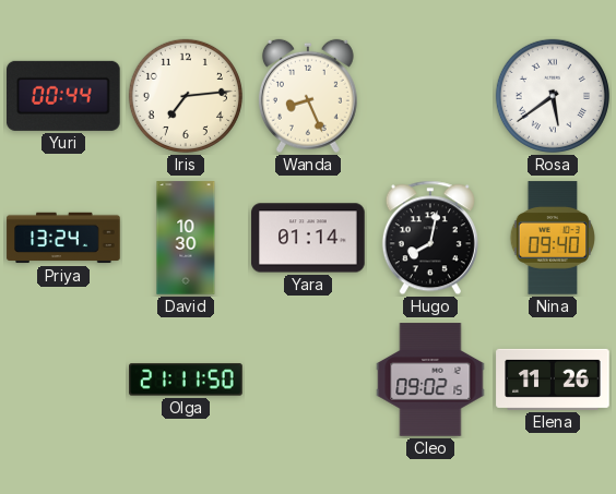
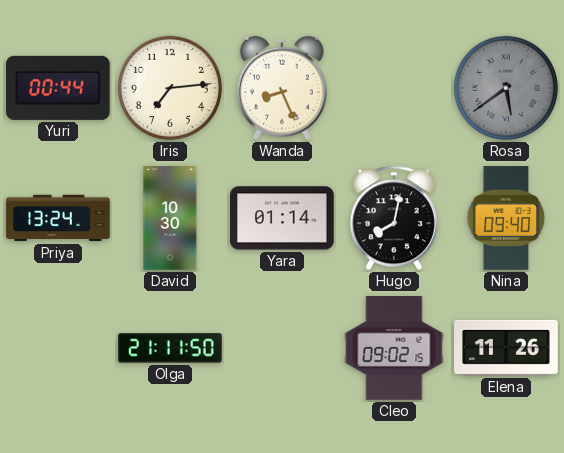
Rosa dial: white -> grey
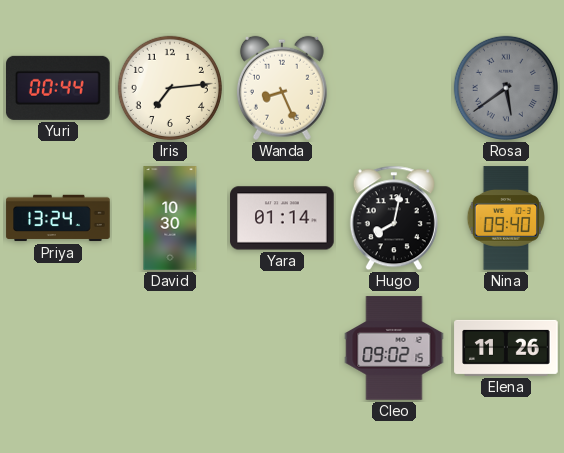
Olga: 21:11 -> none
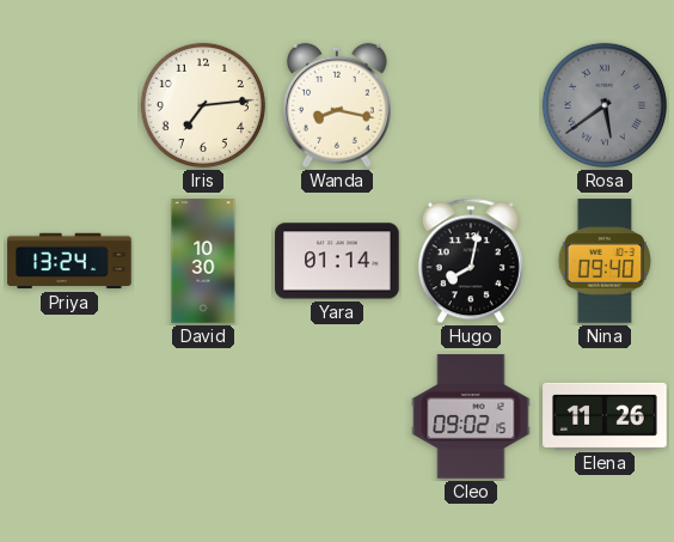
Yuri: 00:44 -> none
Wanda: 8:26 -> 8:17
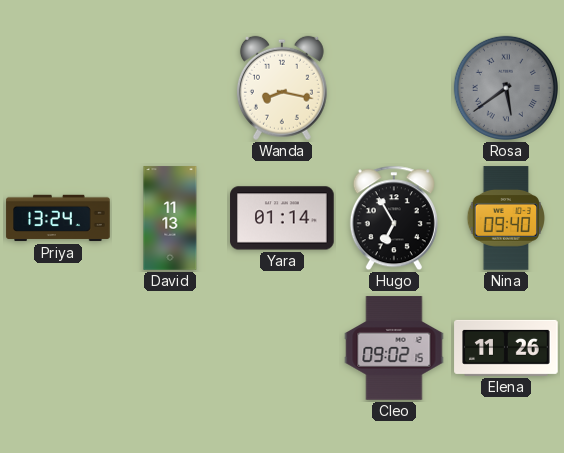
Iris: 7:14 -> none
David: 10:30 -> 11:13
Hugo: 8:02 -> 6:55
